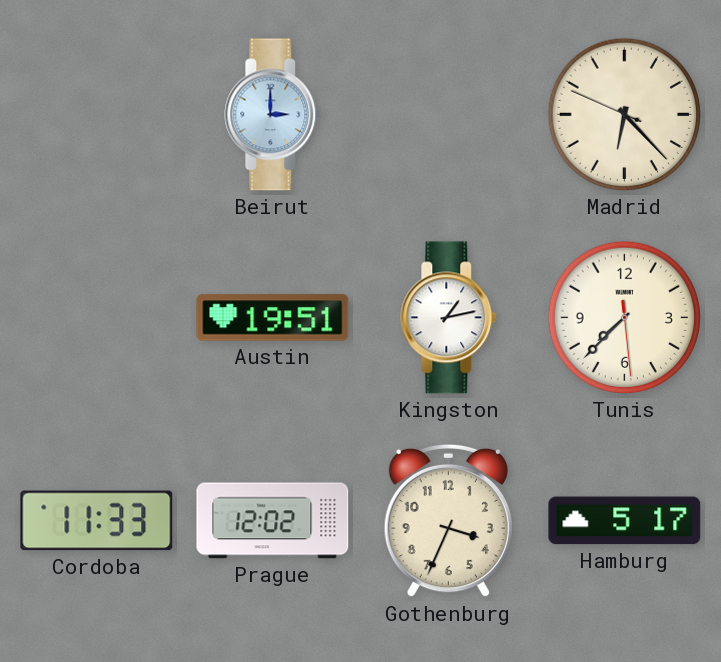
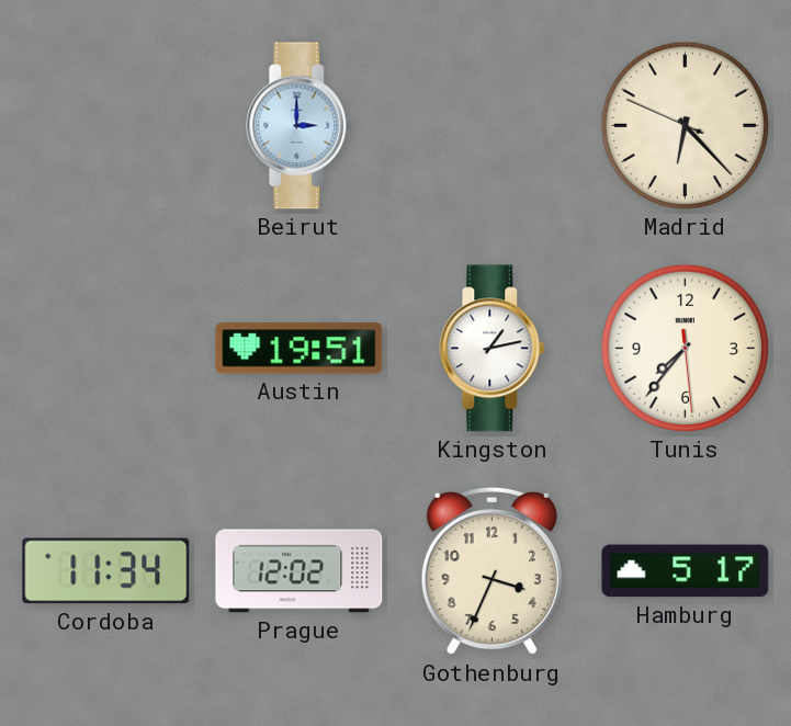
Tunis: 7:37 -> 7:36
Cordoba: 11:33 -> 11:34
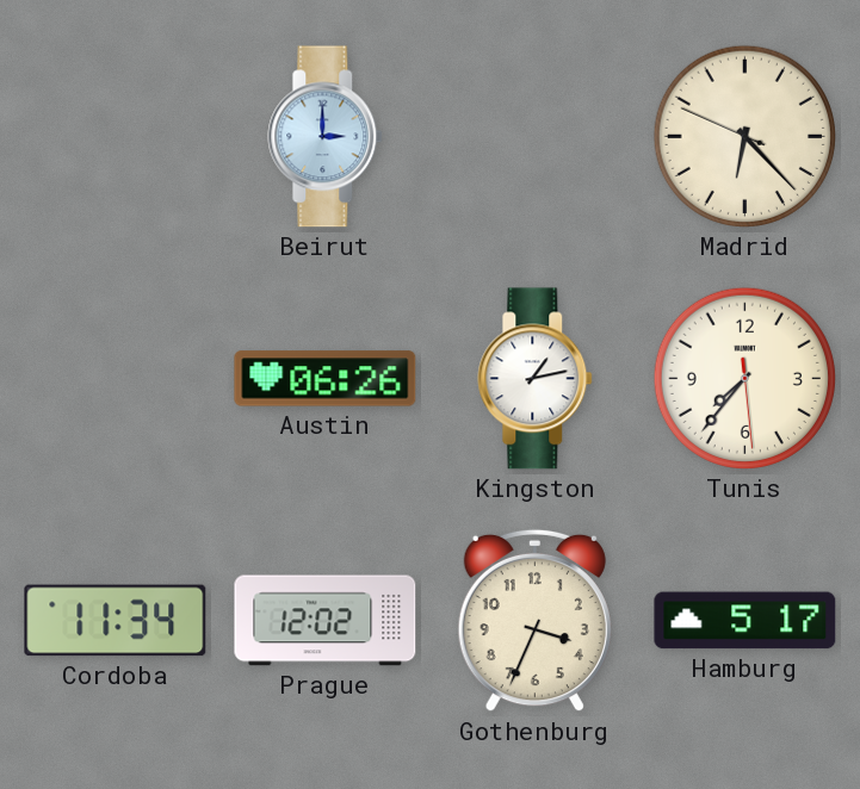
Austin: 19:51 -> 06:26
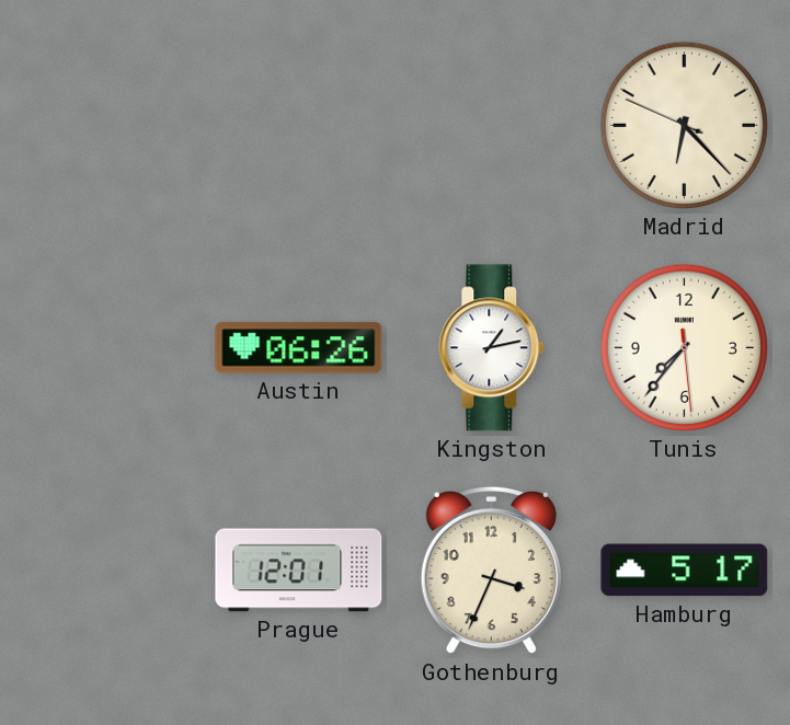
Beirut: 3:00 -> none
Cordoba: 11:34 -> none
Prague: 12:02 -> 12:01
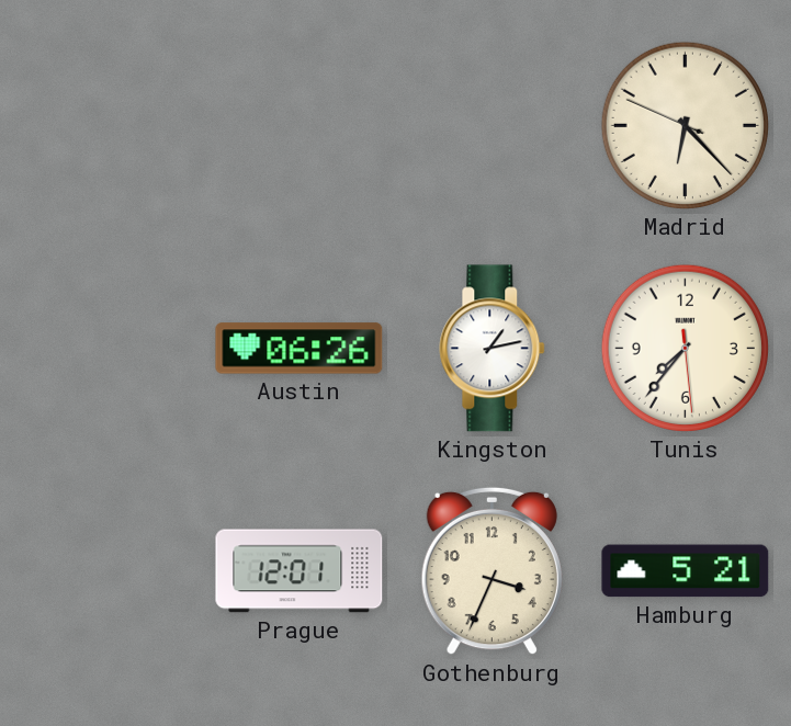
Hamburg: 5:17 -> 5:21
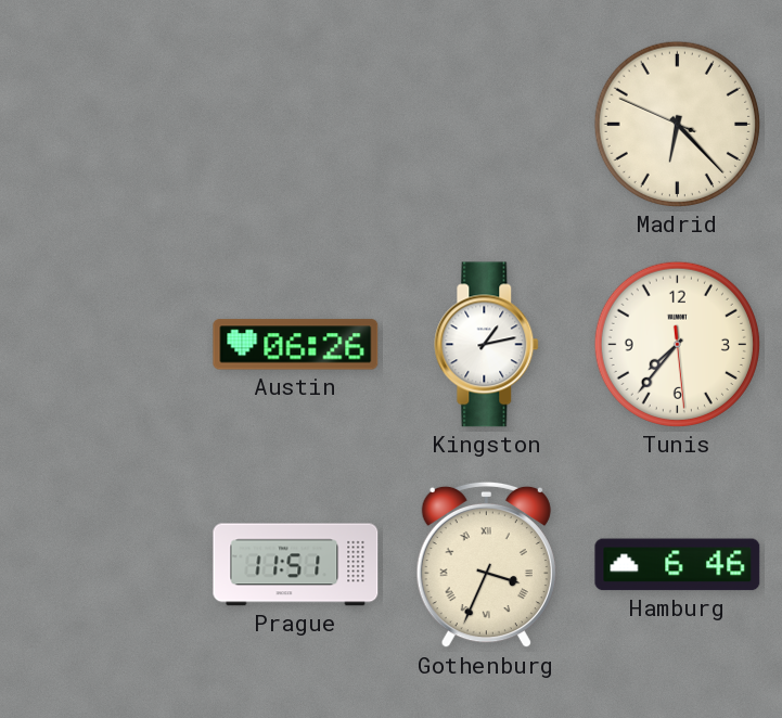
Prague: 12:01 -> 11:51
Gothenburg numerals: Arabic -> Roman
Hamburg: 5:21 -> 6:46
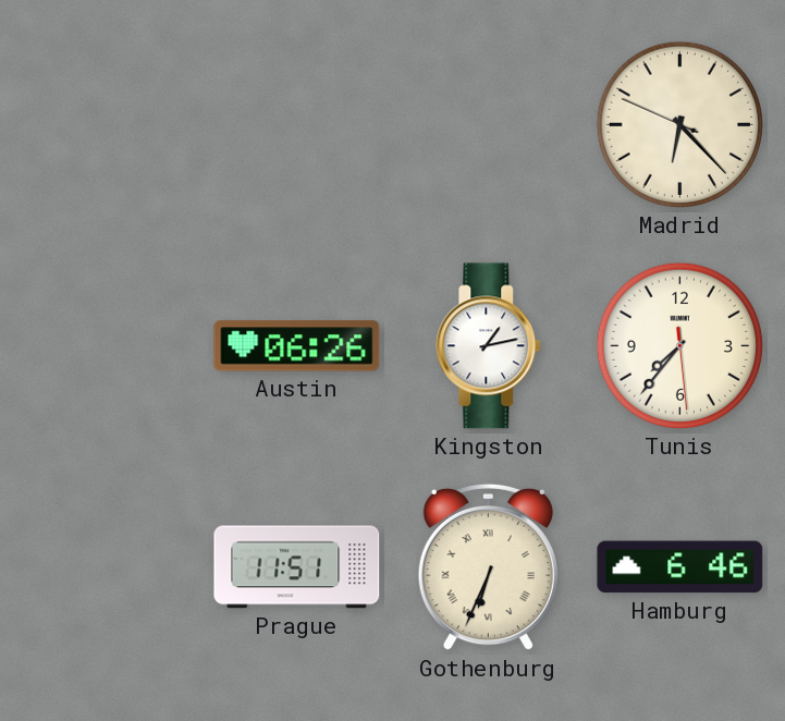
Gothenburg: 3:34 -> 6:34
